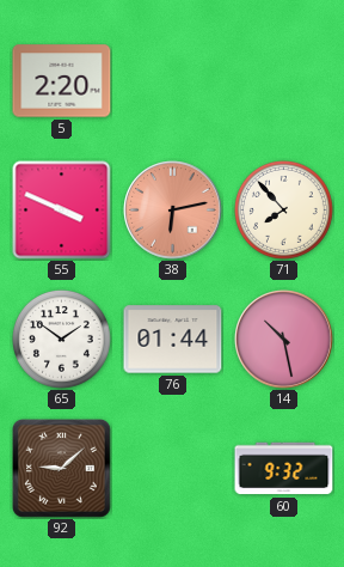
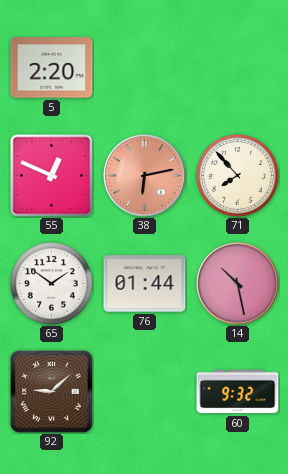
55: 3:49 -> 12:49
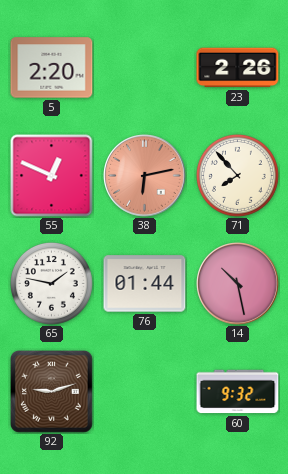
23: none -> 2:26
65: 1:51 -> 1:47
92: 9:08 -> 9:12
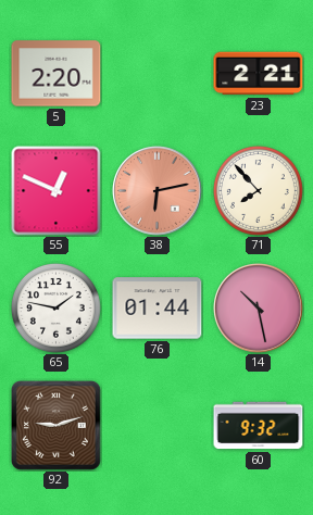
23: 2:26 -> 2:21
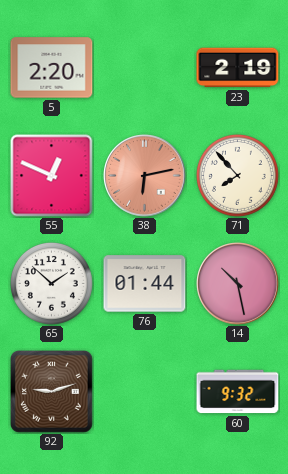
23: 2:21 -> 2:19
65: 1:47 -> 1:52
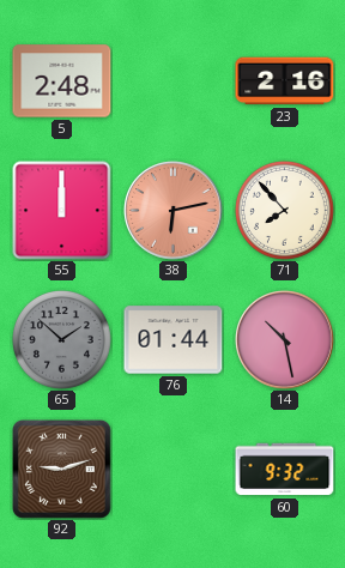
5: 2:20 -> 2:48
23: 2:19 -> 2:16
55: 12:49 -> 12:00
65 dial: white -> grey
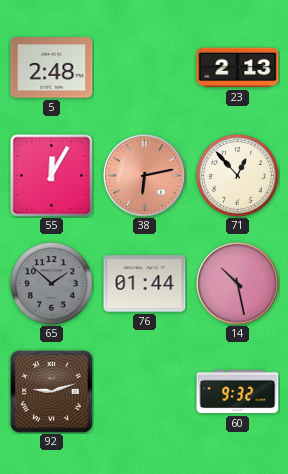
23: 2:16 -> 2:13
55: 12:00 -> 12:05
71: 7:53 -> 12:53
